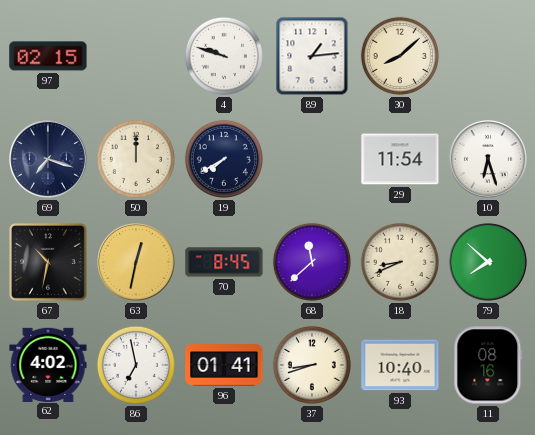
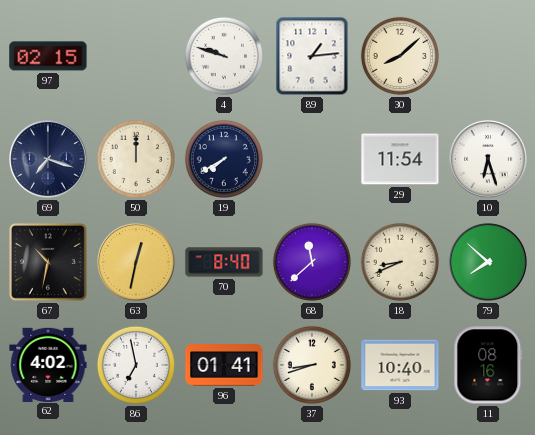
70: 8:45 -> 8:40
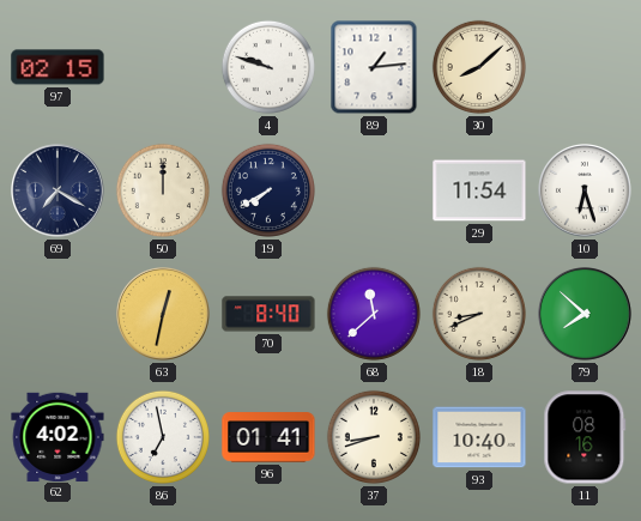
69: 7:18 -> 7:20
67: 10:32 -> none
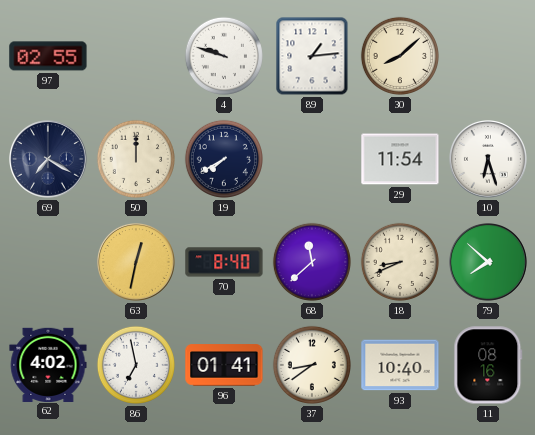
97: 02:15 -> 02:55
37: 8:42 -> 8:39
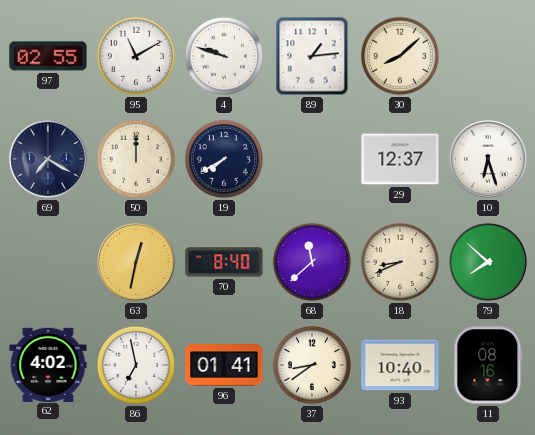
95: none -> 11:10
29: 11:54 -> 12:37
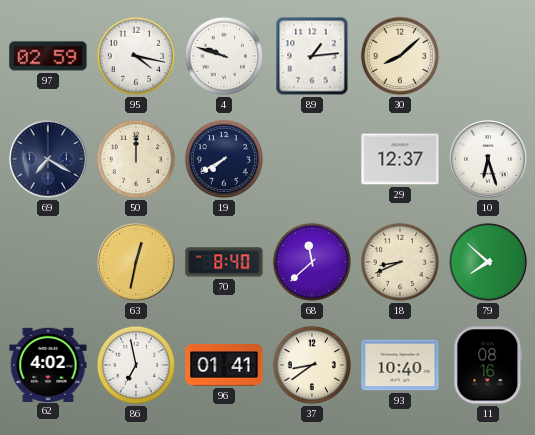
97: 02:55 -> 02:59
95: 11:10 -> 4:17
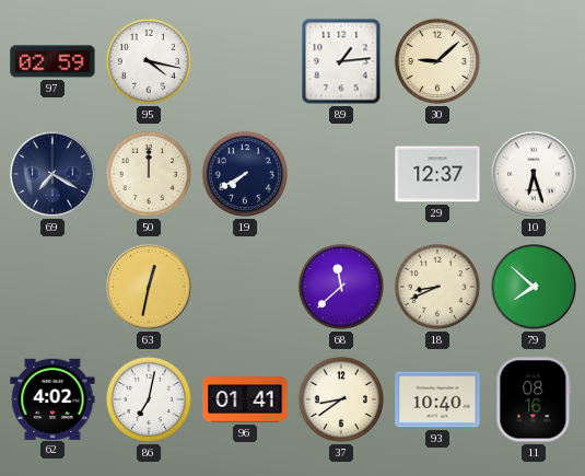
4: 9:48 -> none
30: 8:08 -> 9:08
70: 8:40 -> none
86: 6:58 -> 7:02
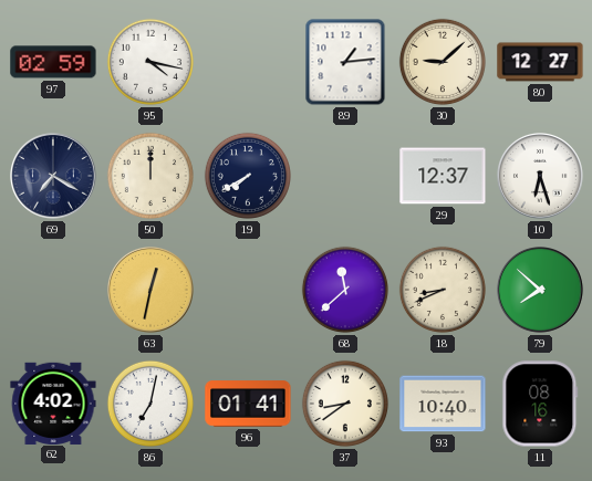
80: none -> 12:27
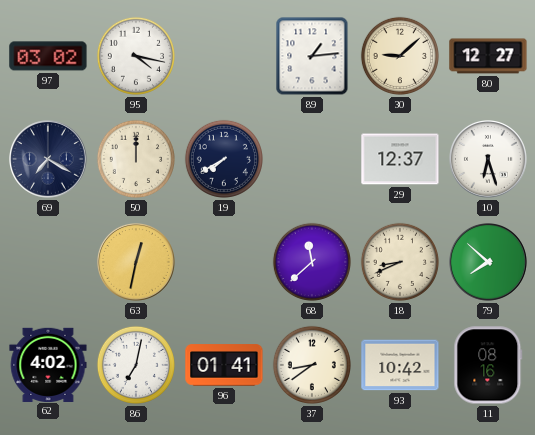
97: 02:59 -> 03:02
93: 10:40 -> 10:42
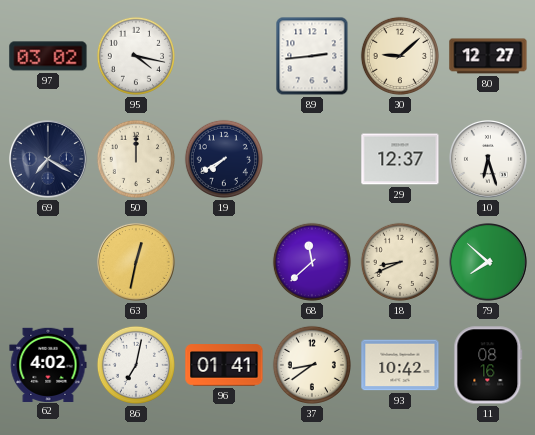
89: 1:14 -> 2:44
